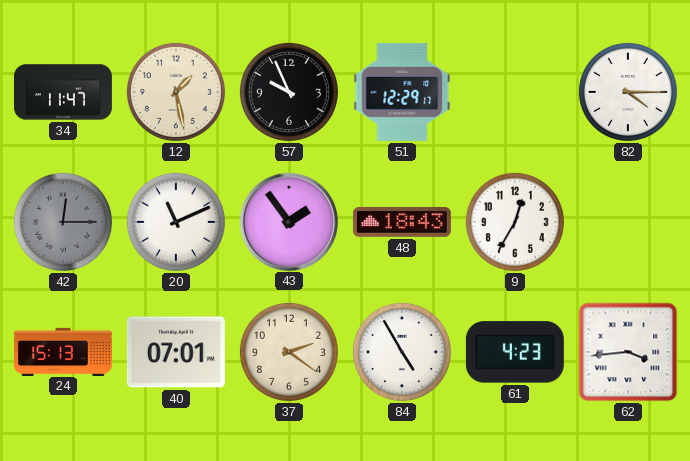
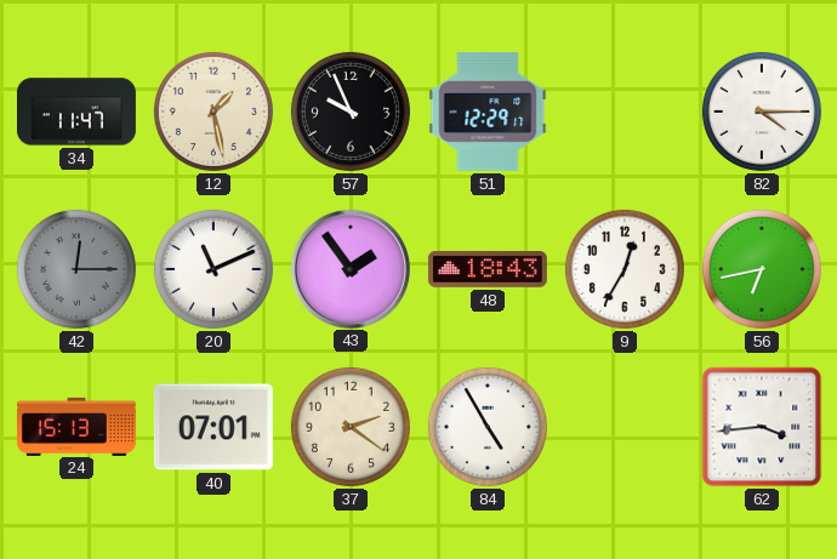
56: none -> 6:43
61: 4:23 -> none
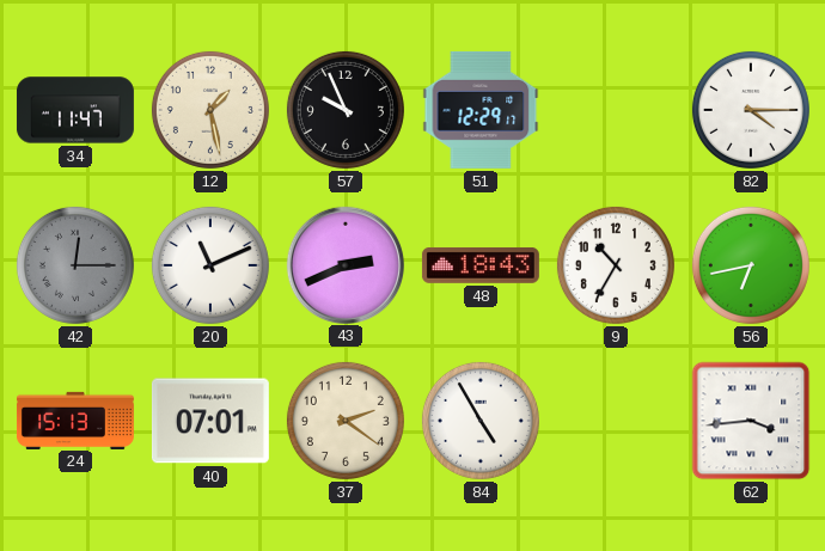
43: 1:54 -> 2:41
9: 12:35 -> 10:35
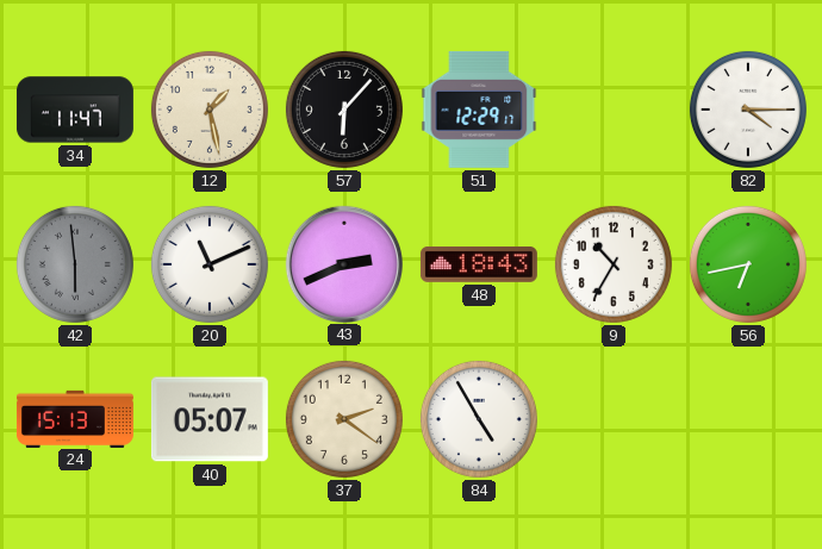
57: 9:56 -> 6:07
42: 12:15 -> 5:59
40: 07:01 -> 05:07
62: 3:44 -> none
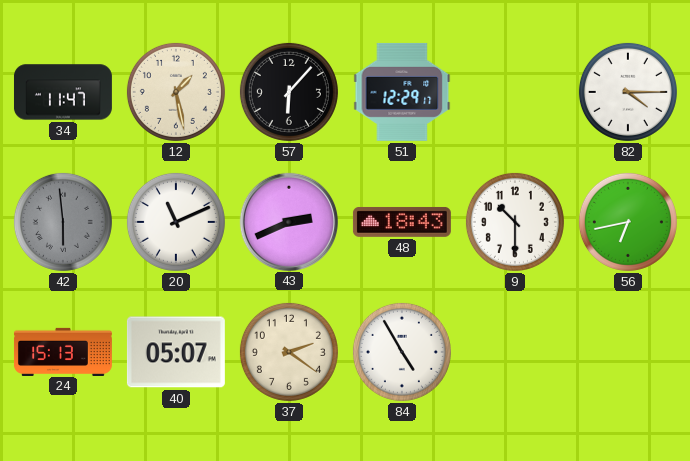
9: 10:35 -> 10:30
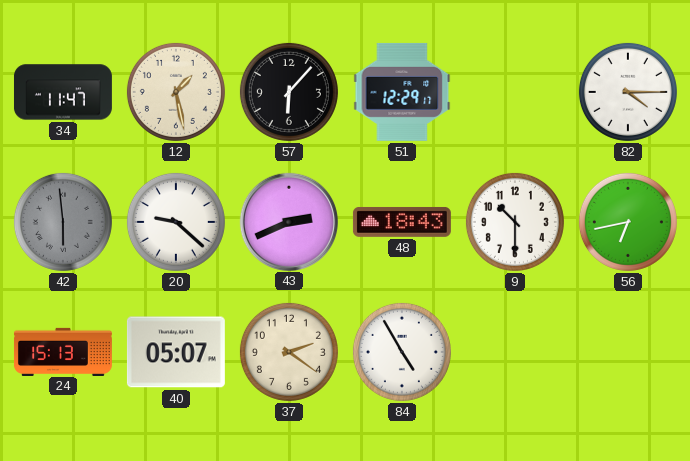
20: 11:11 -> 9:22
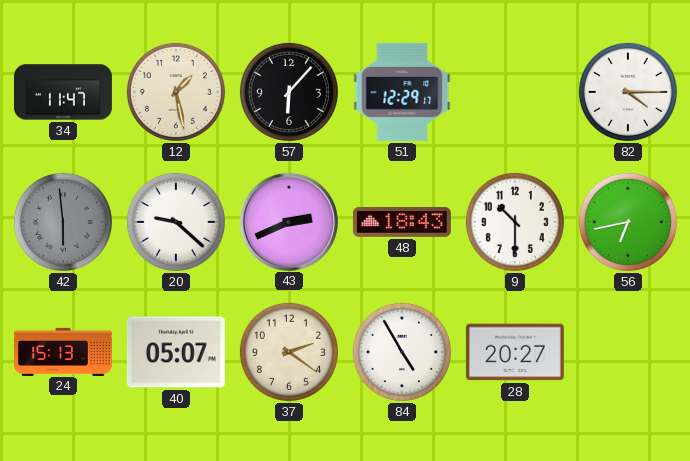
28: none -> 20:27
